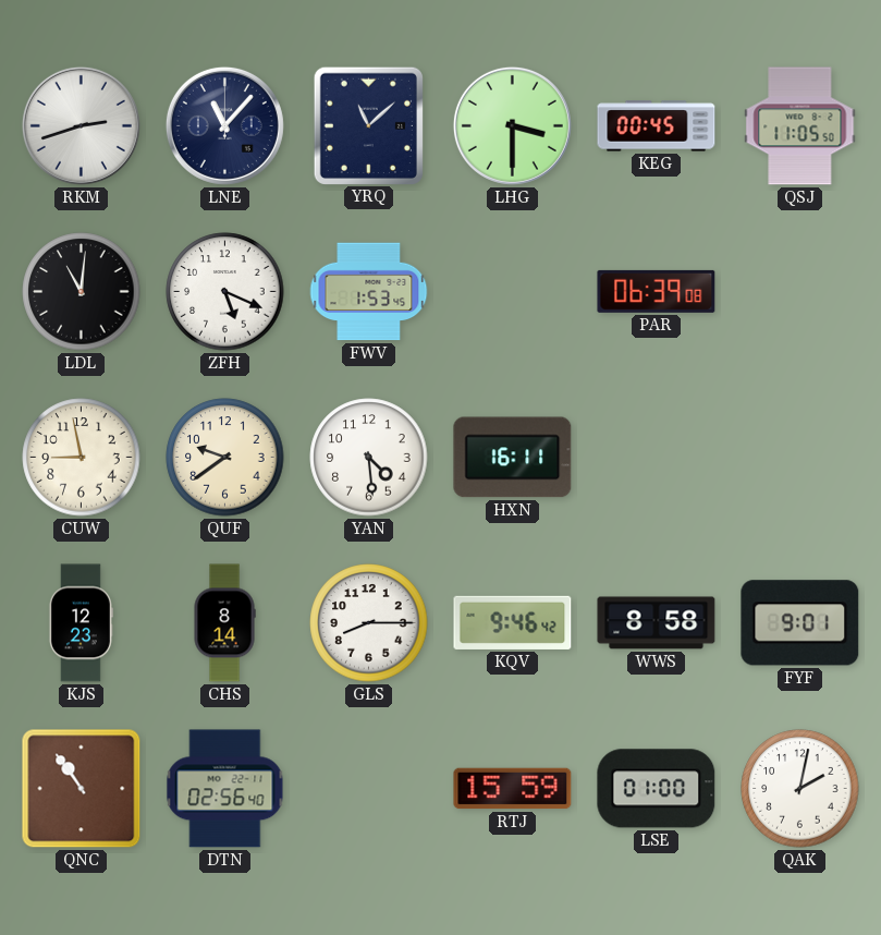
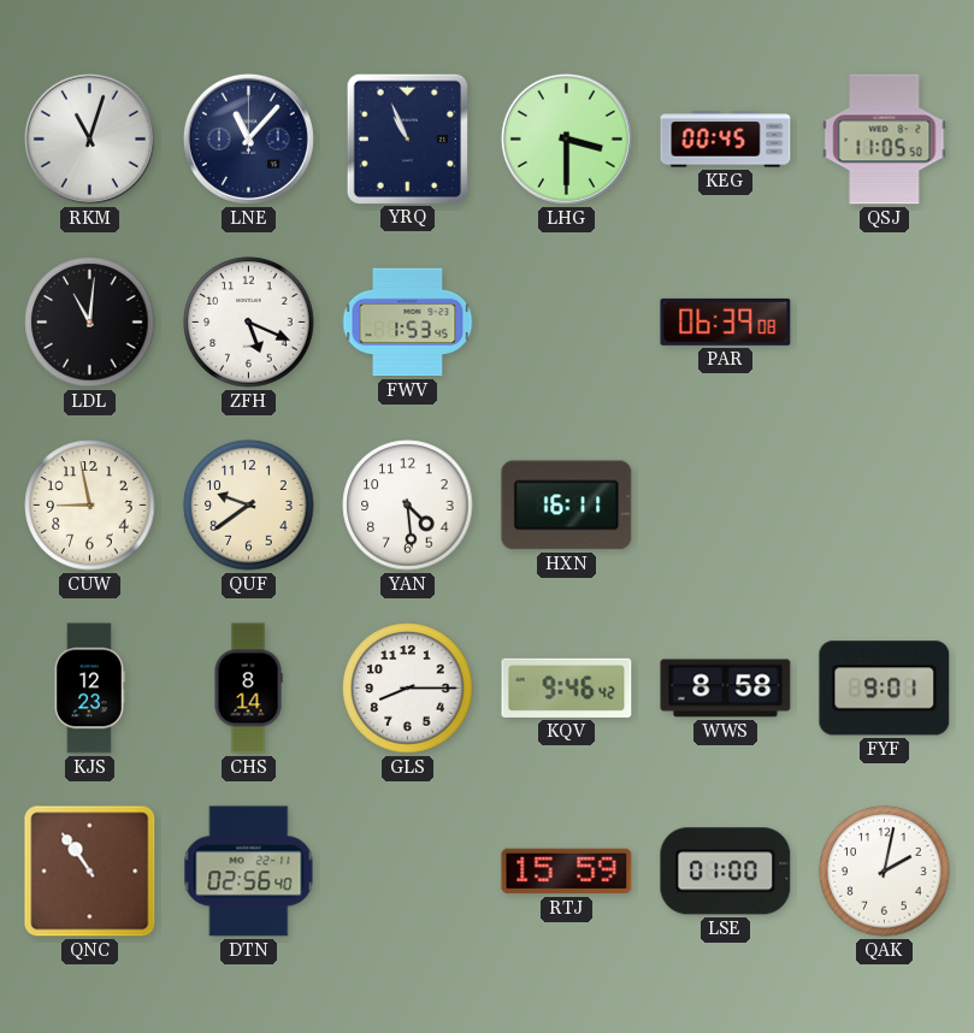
RKM: 2:42 -> 11:03
YRQ: 11:08 -> 10:56
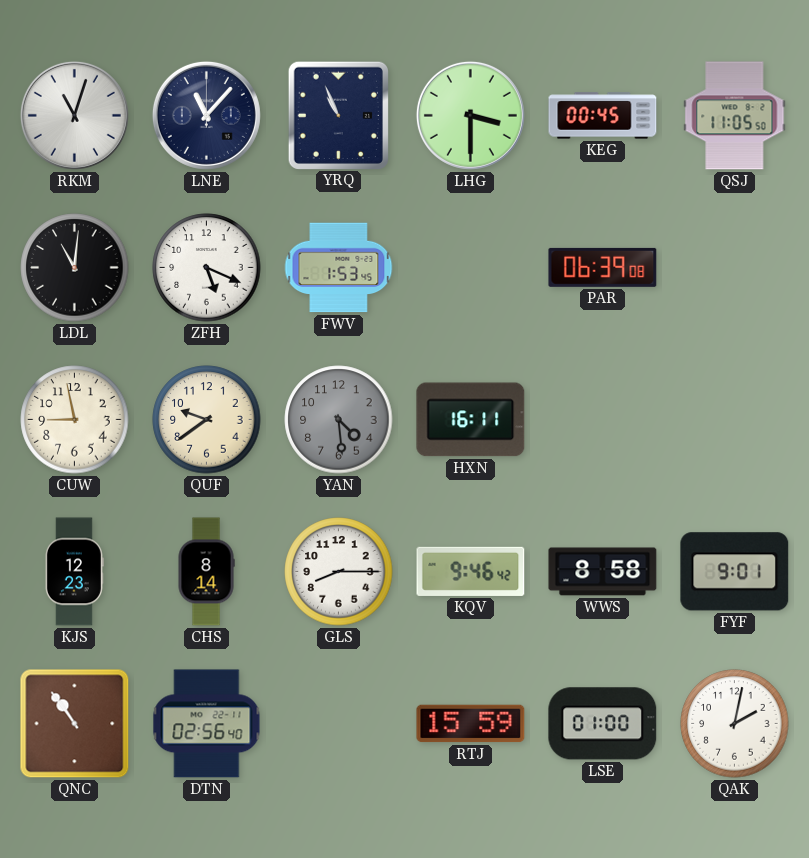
YAN dial: white -> grey
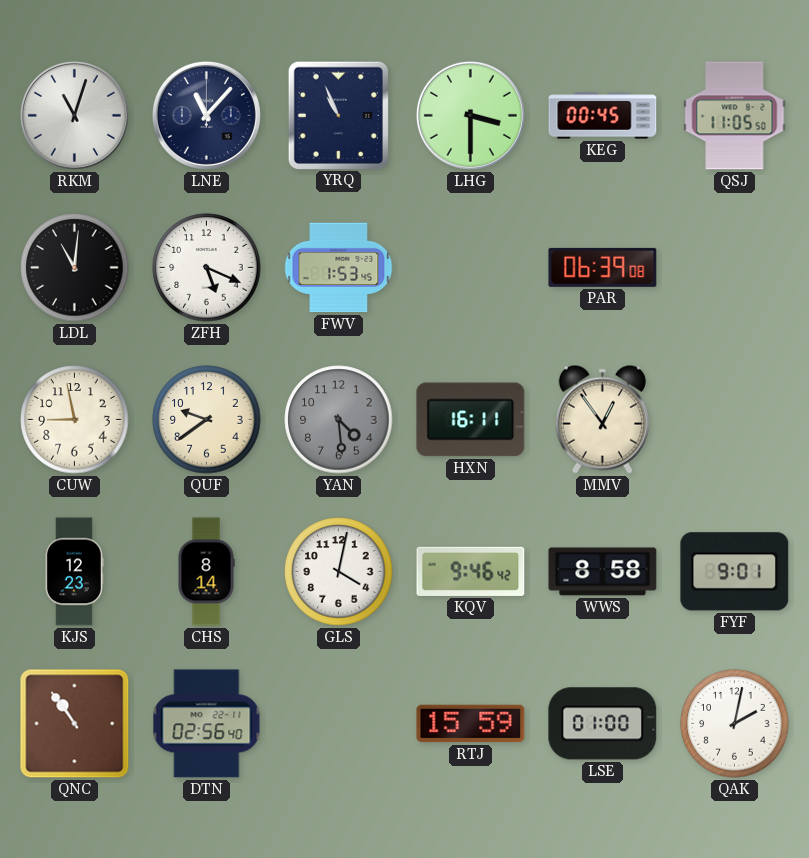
MMV: none -> 12:54
GLS: 8:15 -> 4:02
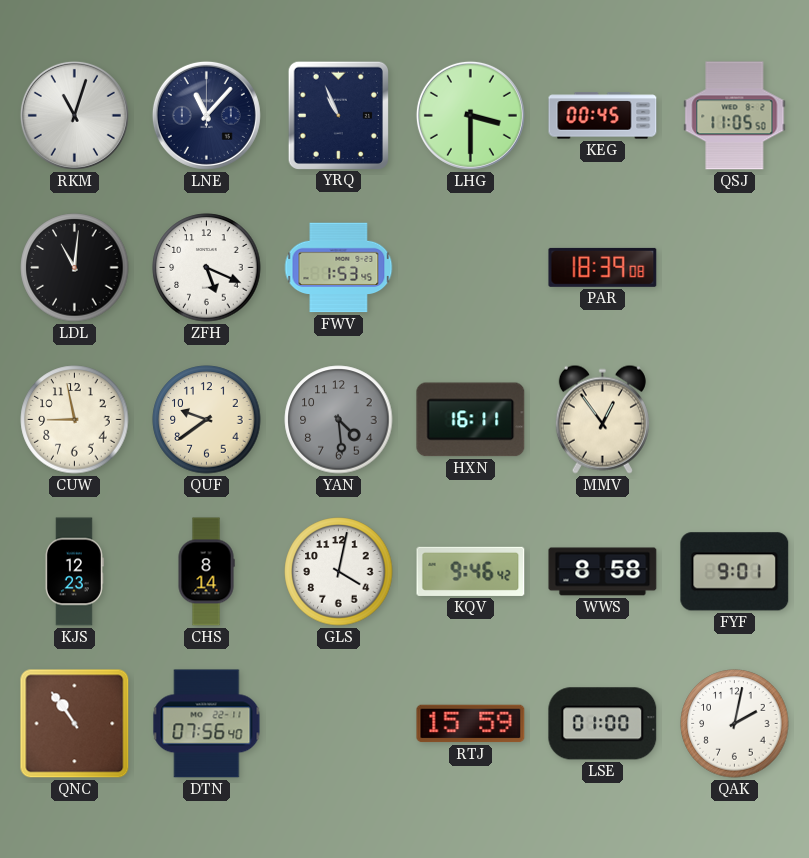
PAR: 06:39 -> 18:39
DTN: 02:56 -> 07:56
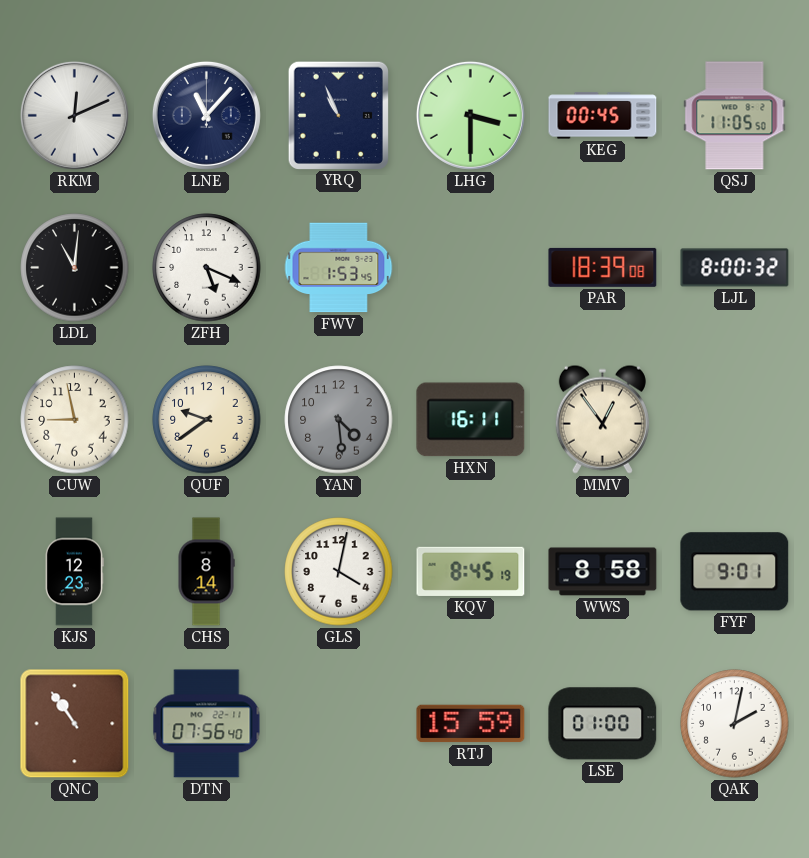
RKM: 11:03 -> 12:11
LJL: none -> 8:00
KQV: 9:46 -> 8:45
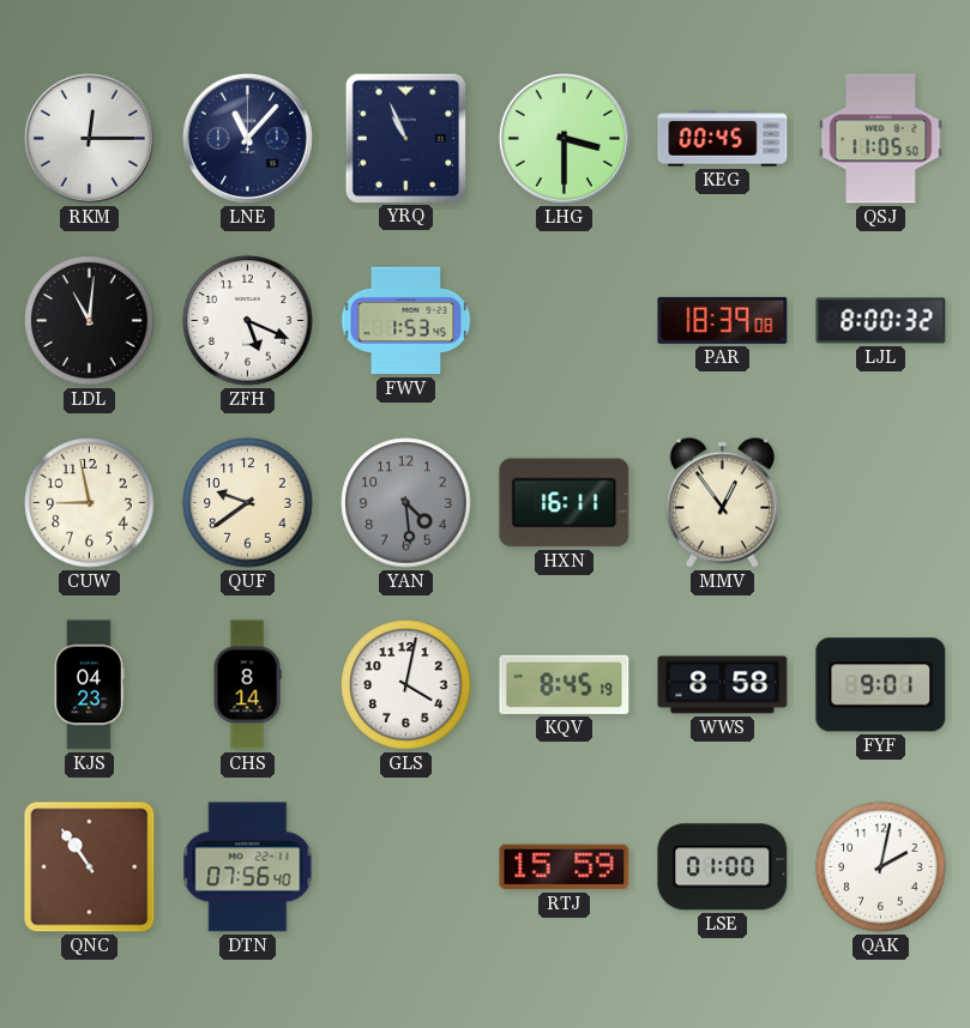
RKM: 12:11 -> 12:15
KJS: 12:23 -> 04:23
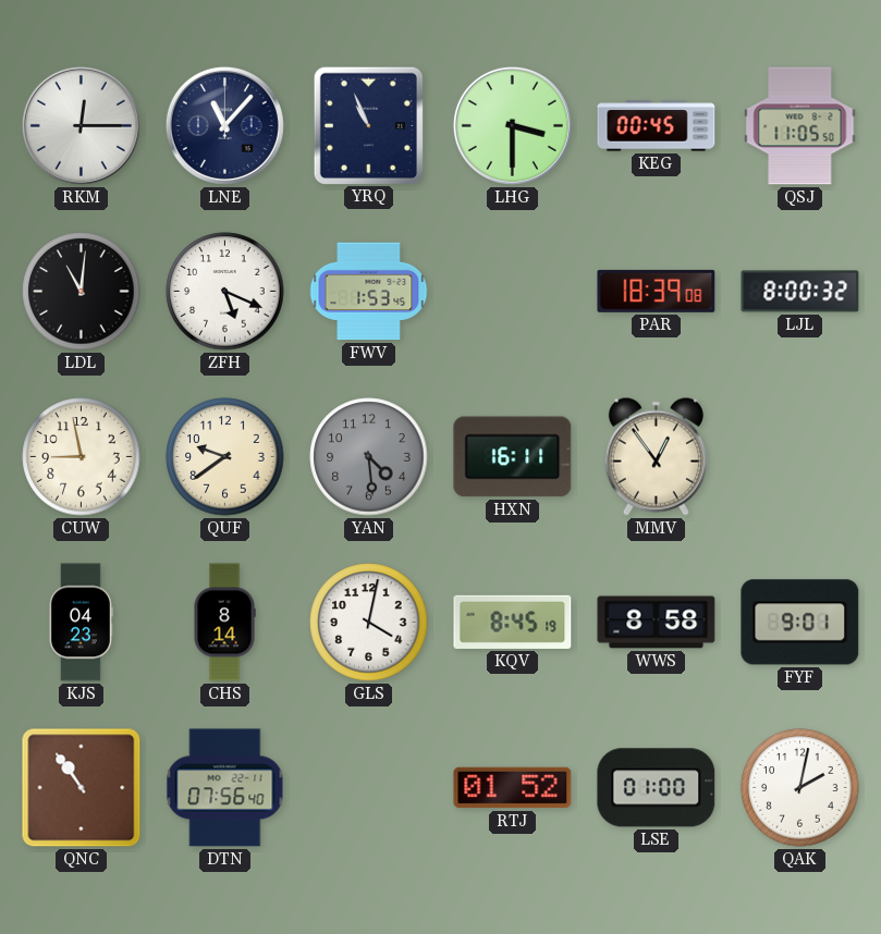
RTJ: 15:59 -> 01:52
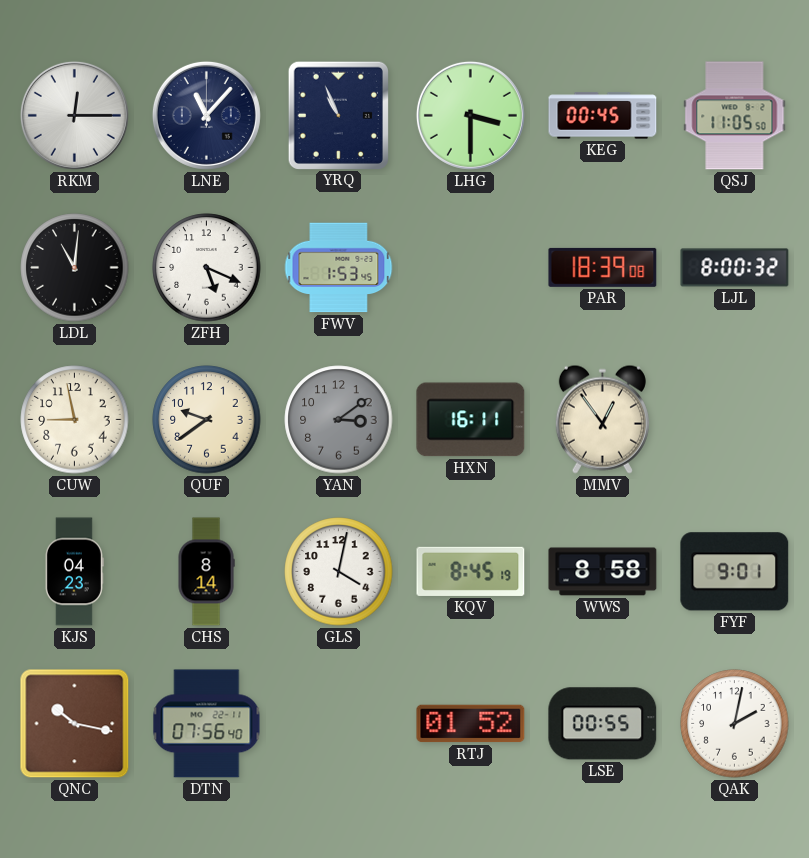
YAN: 4:29 -> 3:09
QNC: 10:54 -> 10:17
LSE: 01:00 -> 00:55
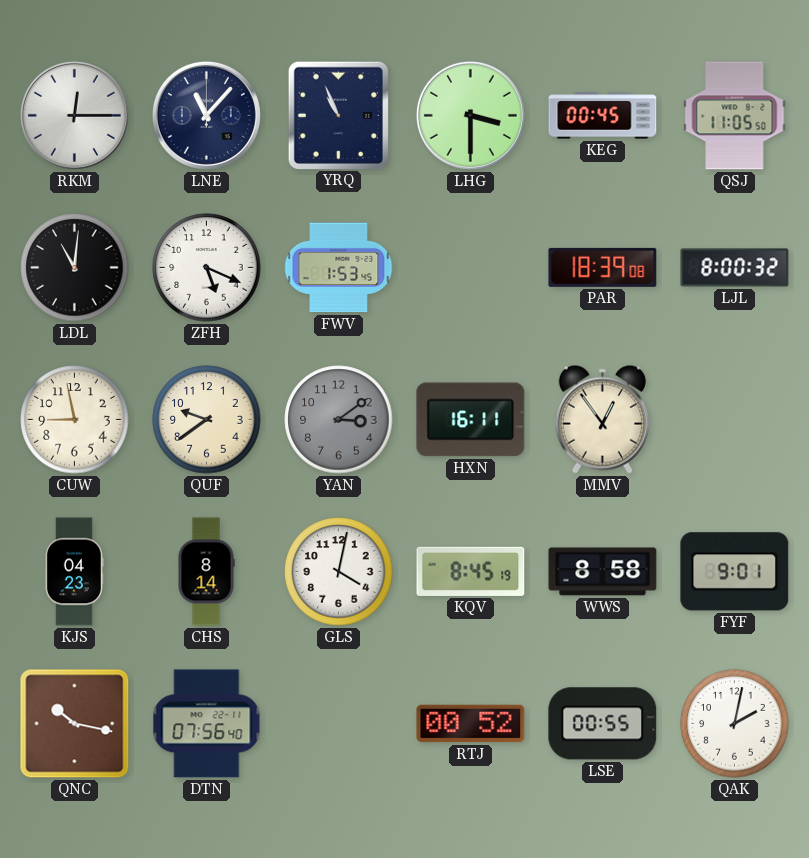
RTJ: 01:52 -> 00:52
